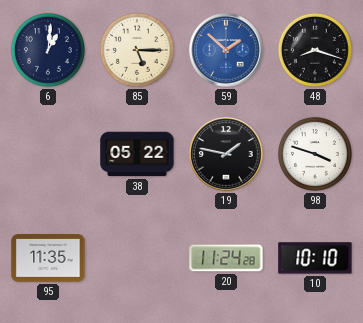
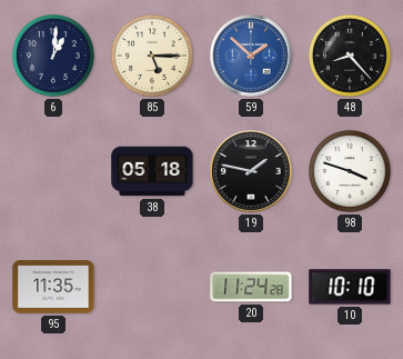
48: 8:18 -> 8:23
38: 05:22 -> 05:18
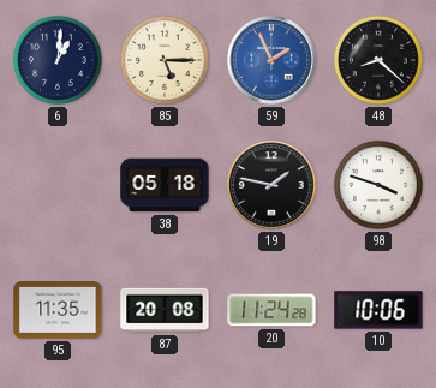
59: 1:52 -> 1:56
48: 8:23 -> 8:22
87: none -> 20:08
10: 10:10 -> 10:06
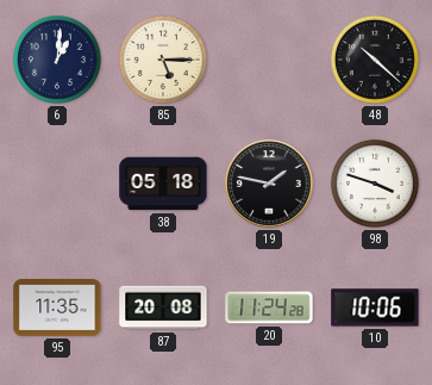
59: 1:56 -> none
48: 8:22 -> 10:22
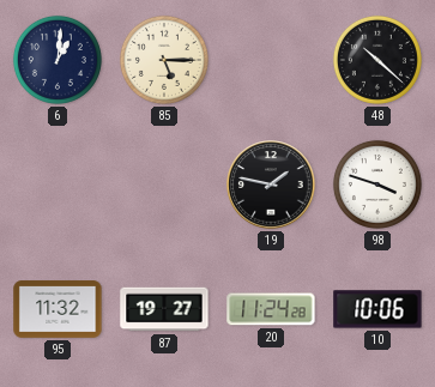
38: 05:18 -> none
95: 11:35 -> 11:32
87: 20:08 -> 19:27
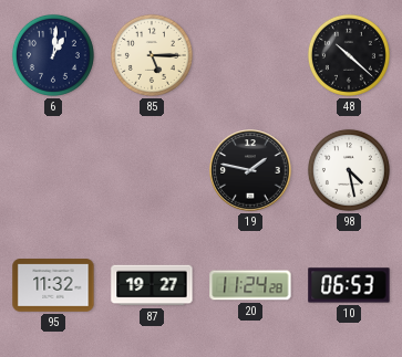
98: 3:48 -> 4:28
10: 10:06 -> 06:53
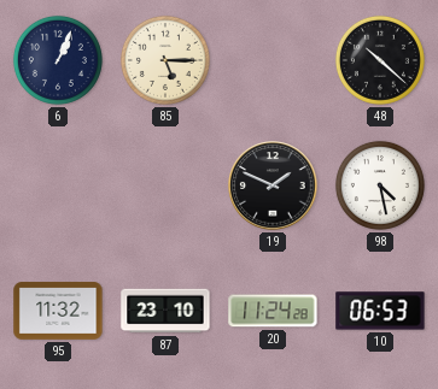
6: 1:01 -> 1:04
19: 1:47 -> 1:49
87: 19:27 -> 23:10
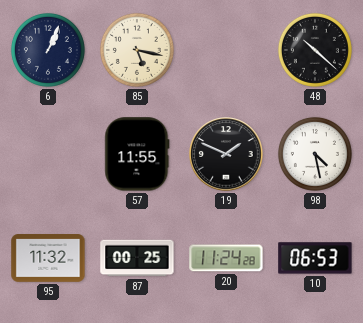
85: 5:15 -> 5:17
57: none -> 11:55
87: 23:10 -> 00:25
